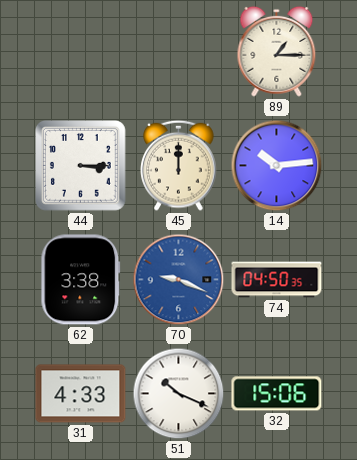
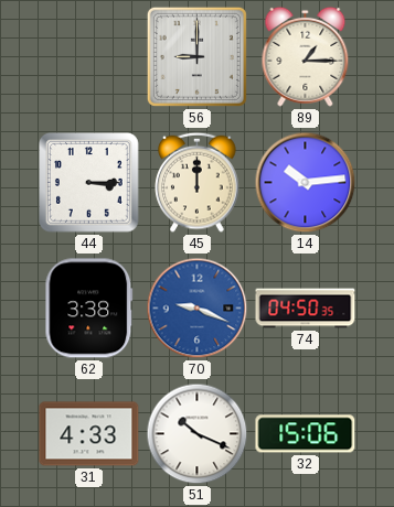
56: none -> 9:00
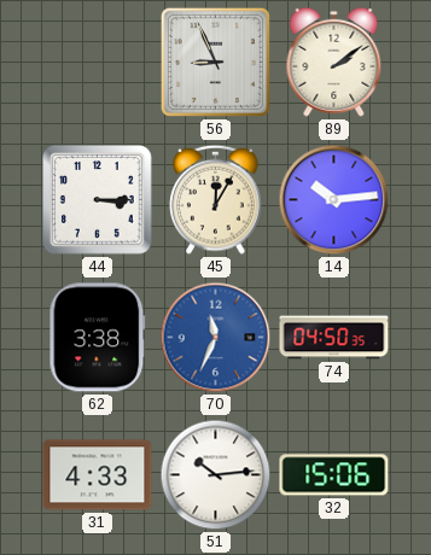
56: 9:00 -> 8:56
89: 1:15 -> 2:09
45: 12:00 -> 12:05
70: 9:19 -> 11:34
51: 10:19 -> 10:14
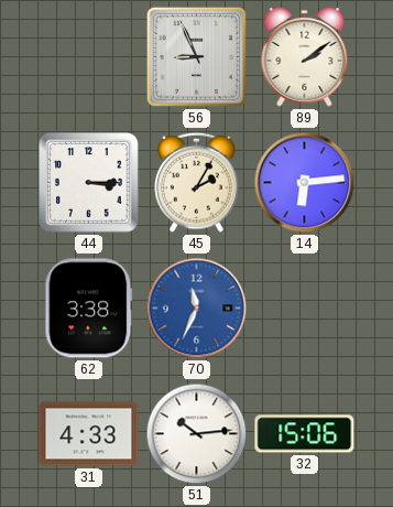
45: 12:05 -> 2:05
14: 10:14 -> 6:14
74: 04:50 -> none
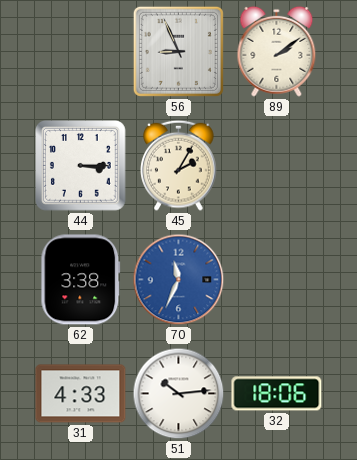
14: 6:14 -> none
32: 15:06 -> 18:06
